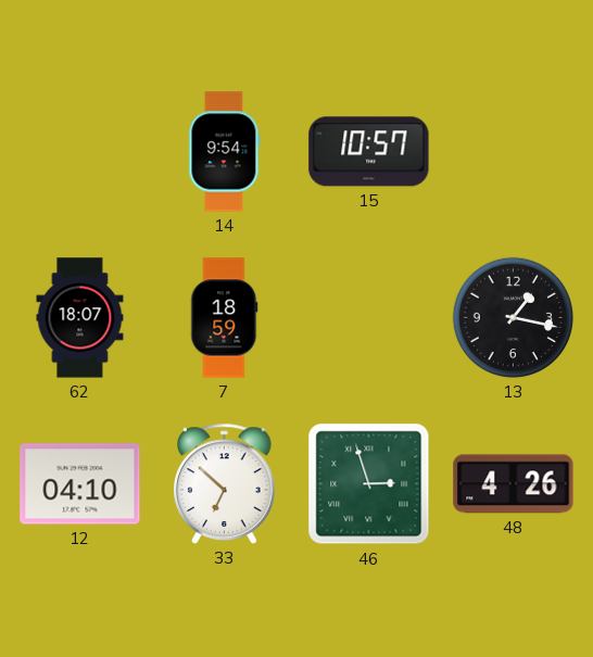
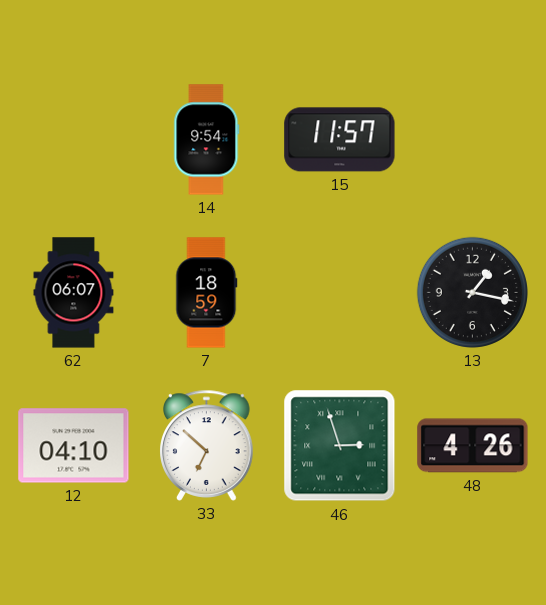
15: 10:57 -> 11:57
62: 18:07 -> 06:07
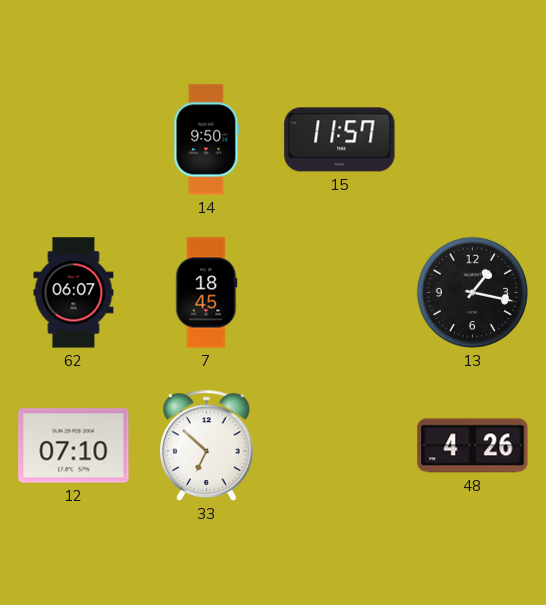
14: 9:54 -> 9:50
7: 18:59 -> 18:45
12: 04:10 -> 07:10
46: 2:57 -> none
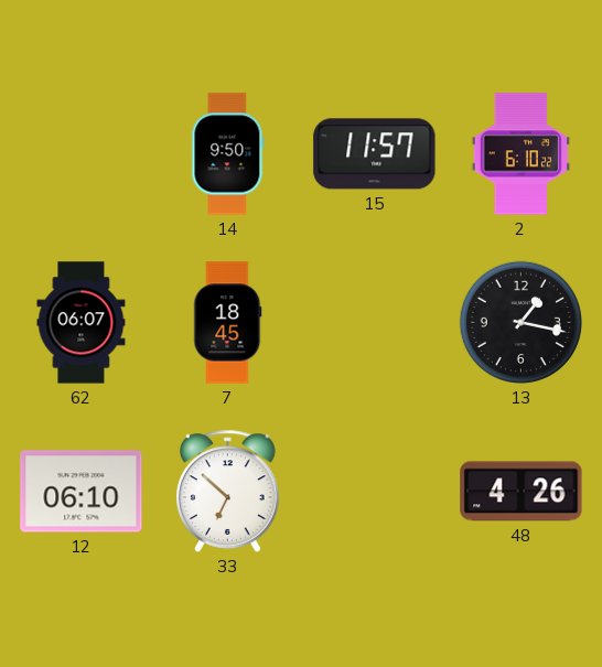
2: none -> 6:10
12: 07:10 -> 06:10
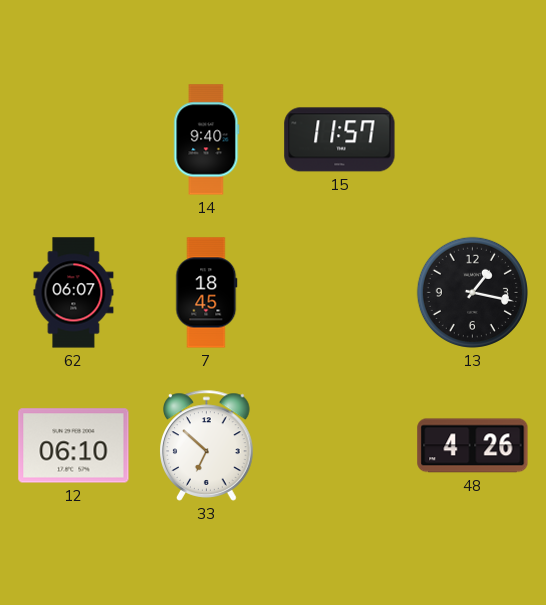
14: 9:50 -> 9:40
2: 6:10 -> none
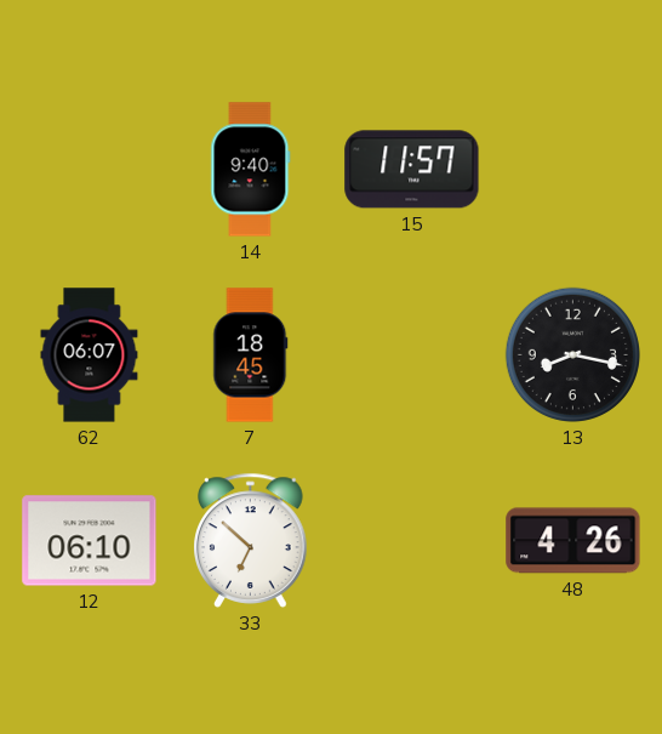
13: 1:17 -> 8:17
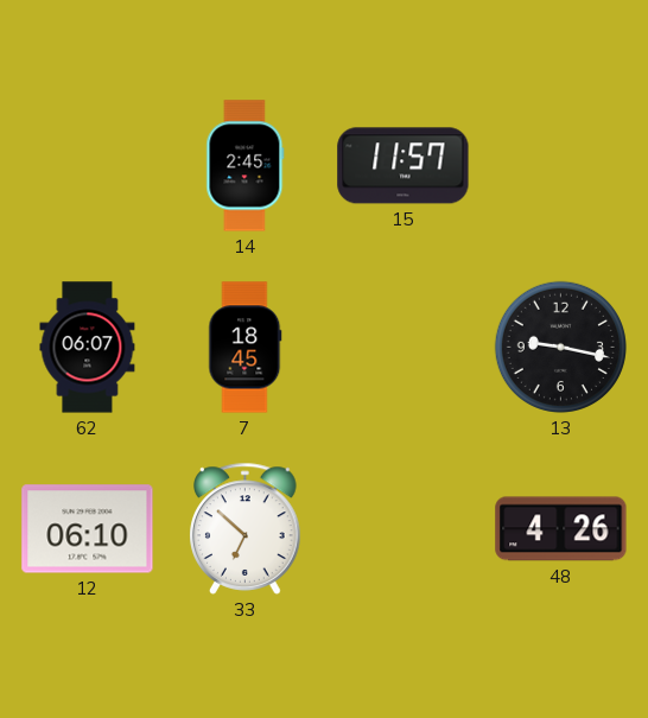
14: 9:40 -> 2:45
13: 8:17 -> 9:17
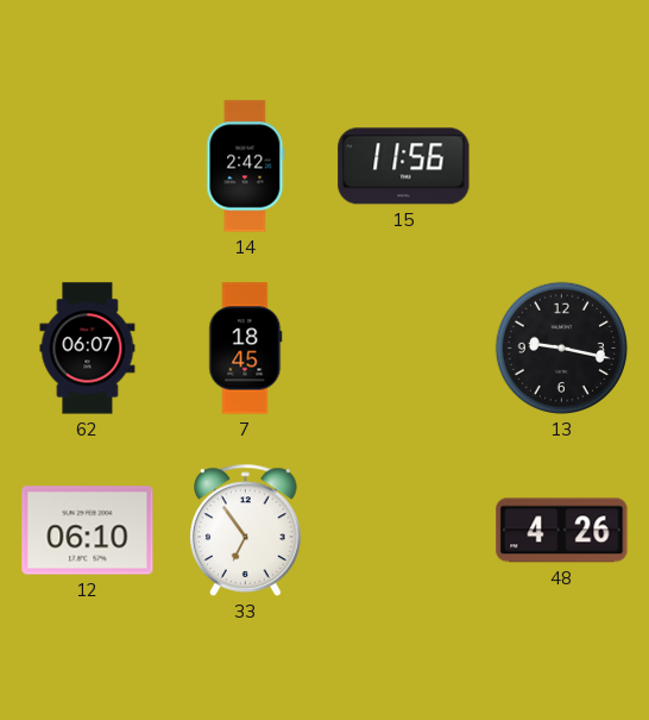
14: 2:45 -> 2:42
15: 11:57 -> 11:56
33: 6:52 -> 6:54
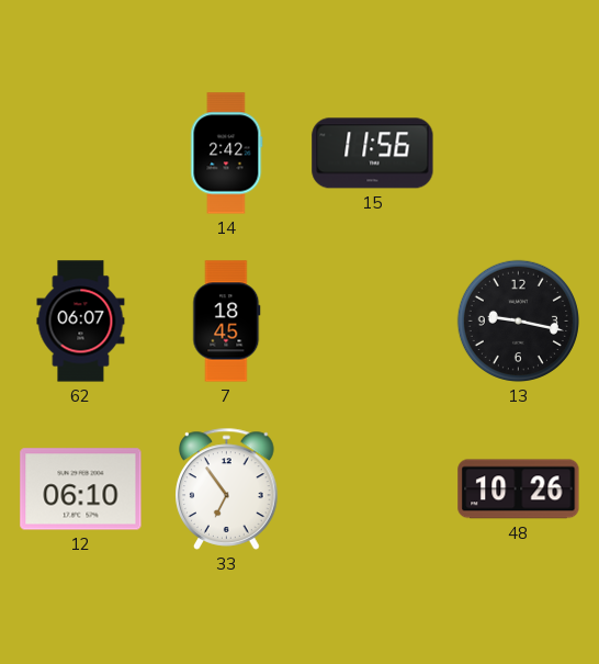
48: 4:26 -> 10:26
